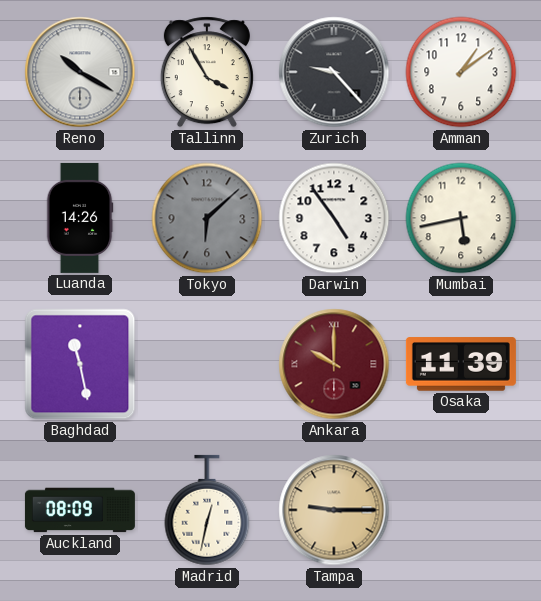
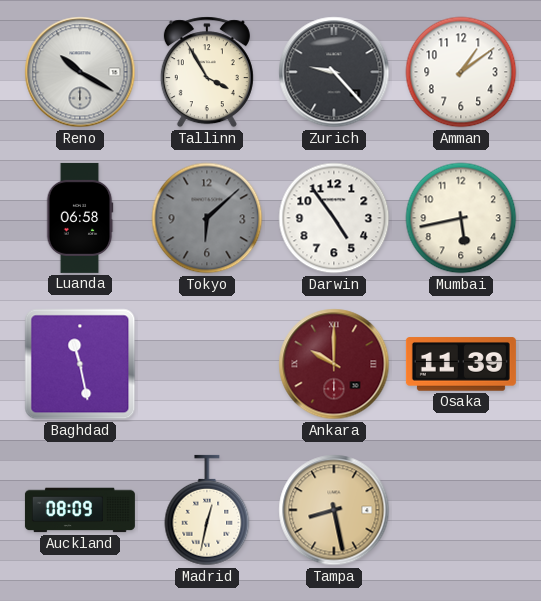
Luanda: 14:26 -> 06:58
Tampa: 9:15 -> 8:28
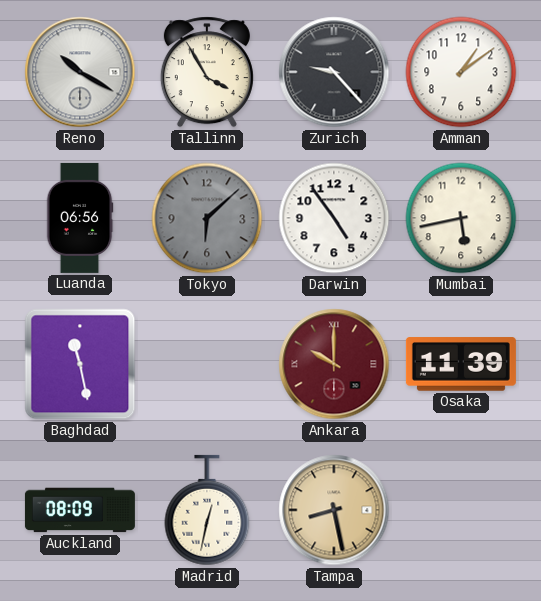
Luanda: 06:58 -> 06:56
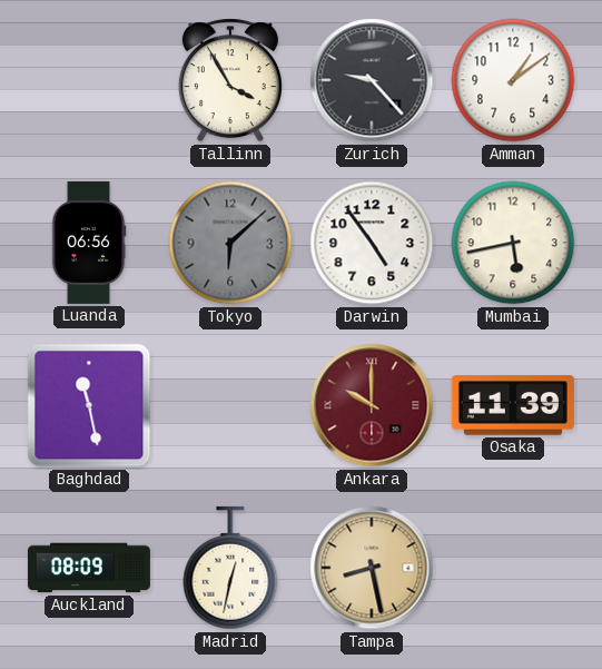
Reno: 10:20 -> none
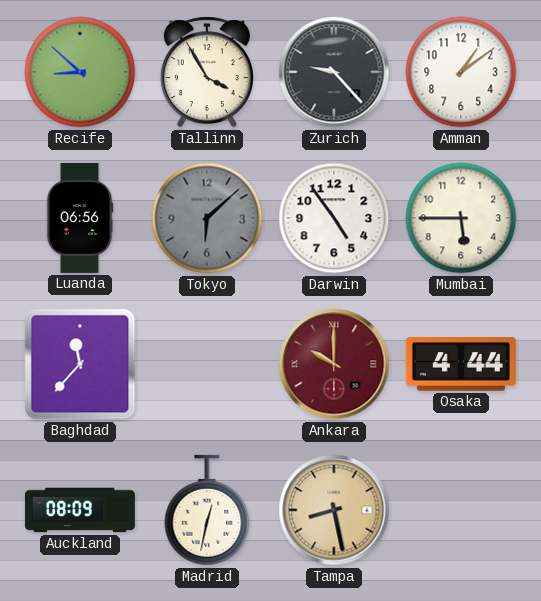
Recife: none -> 8:52
Mumbai: 5:43 -> 5:45
Baghdad: 11:28 -> 11:37
Osaka: 11:39 -> 4:44
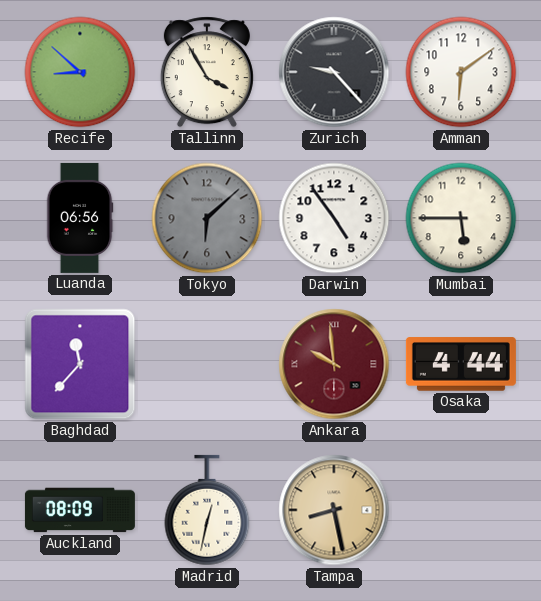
Amman: 1:09 -> 6:09
Ankara: 10:00 -> 9:59
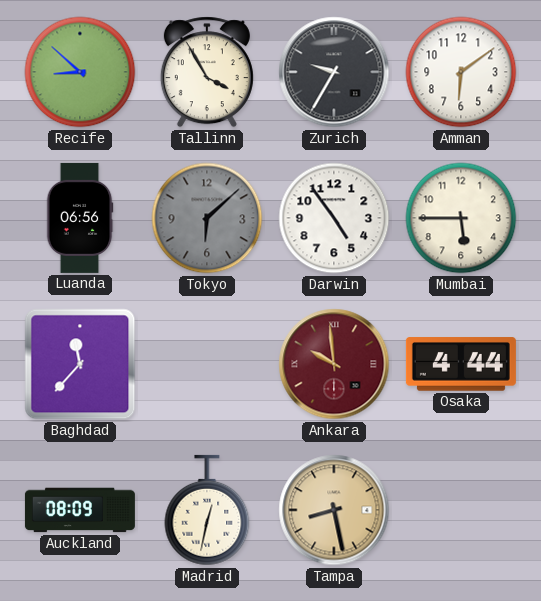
Zurich: 9:23 -> 9:35
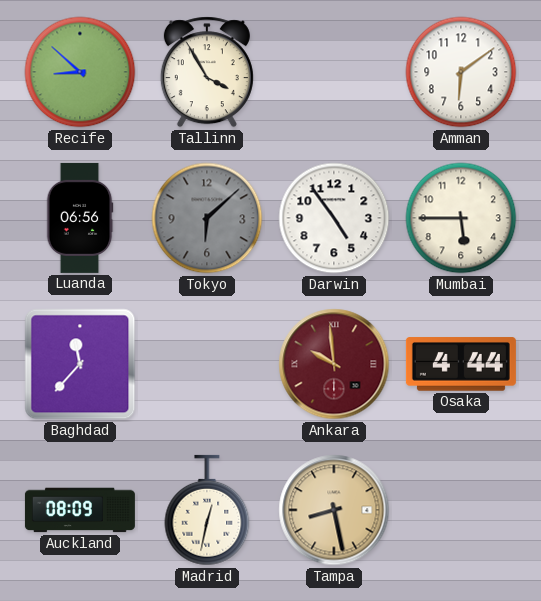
Zurich: 9:35 -> none
